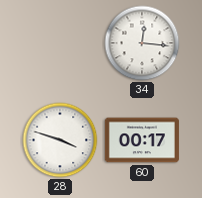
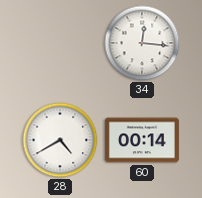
28: 3:48 -> 4:40
60: 00:17 -> 00:14
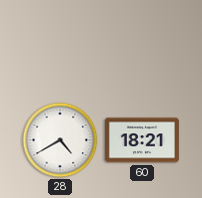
34: 12:16 -> none
60: 00:14 -> 18:21
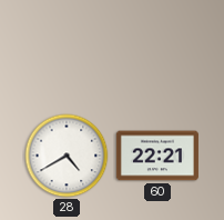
60: 18:21 -> 22:21
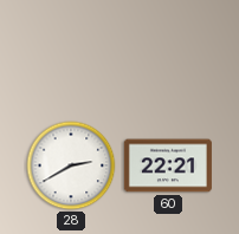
28: 4:40 -> 2:40
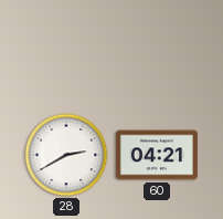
60: 22:21 -> 04:21
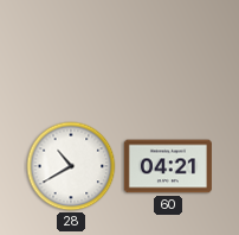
28: 2:40 -> 10:40
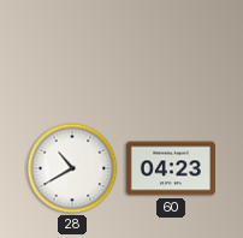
60: 04:21 -> 04:23
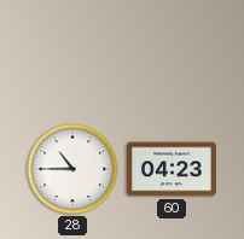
28: 10:40 -> 10:45
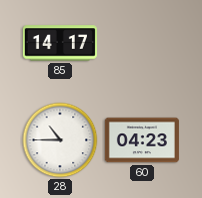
85: none -> 14:17
